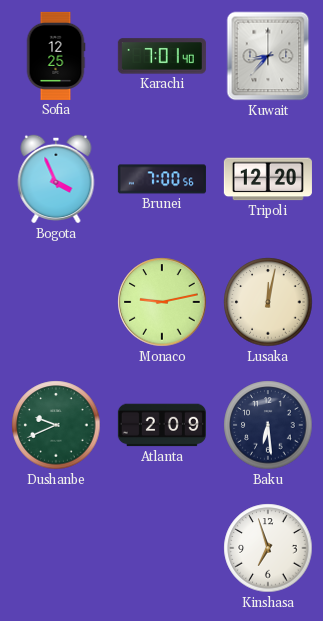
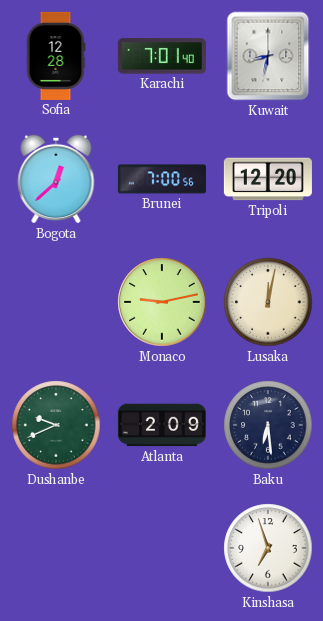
Sofia: 12:25 -> 12:28
Kuwait: 8:37 -> 8:32
Bogota: 3:56 -> 12:38
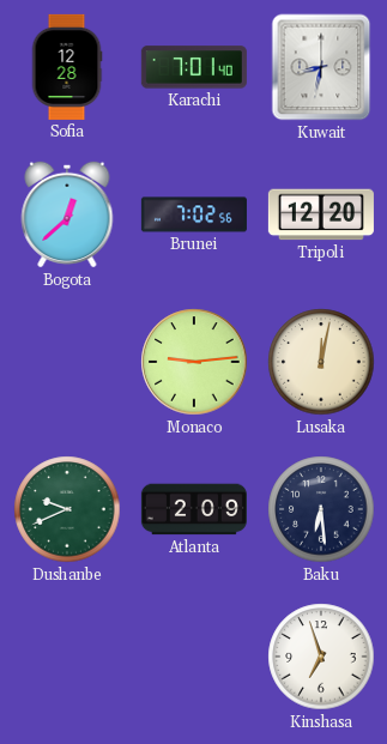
Brunei: 7:00 -> 7:02
Monaco: 9:13 -> 9:14
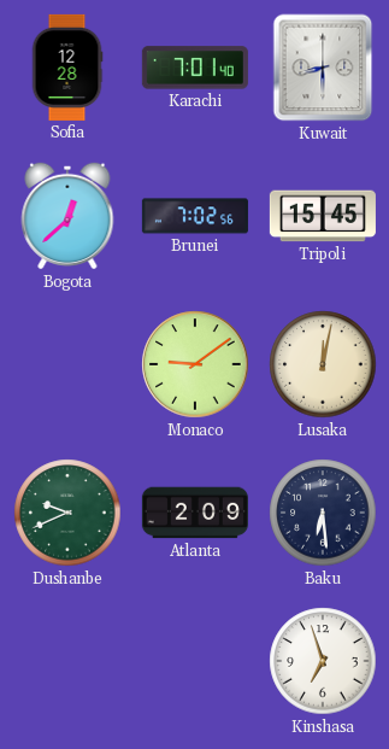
Kuwait: 8:32 -> 8:30
Tripoli: 12:20 -> 15:45
Monaco: 9:14 -> 9:09
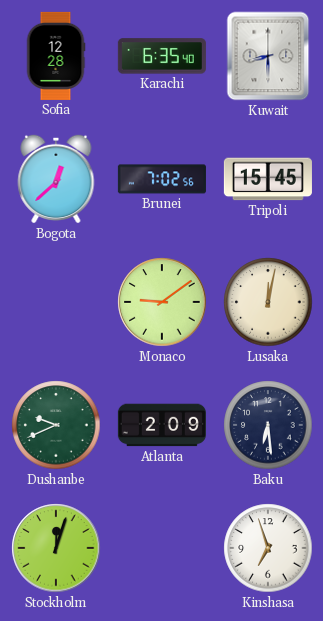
Karachi: 7:01 -> 6:35
Stockholm: none -> 12:03
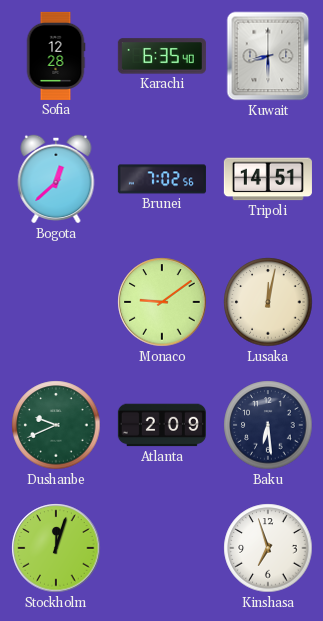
Tripoli: 15:45 -> 14:51
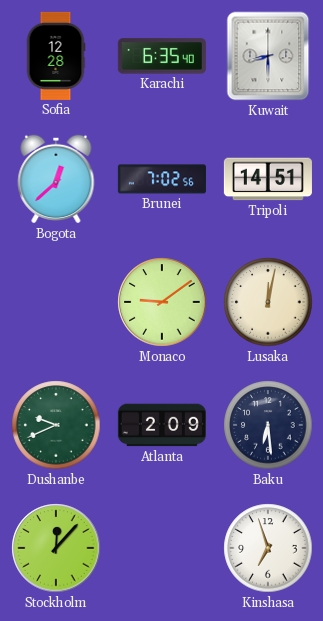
Stockholm: 12:03 -> 12:07
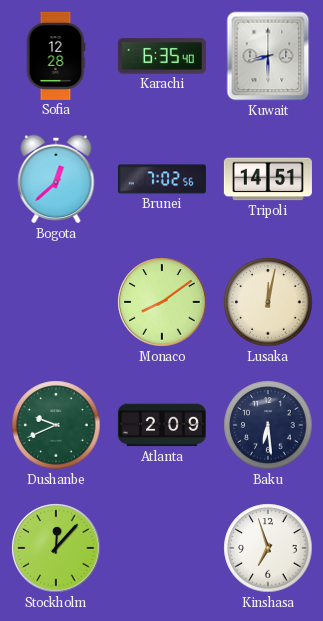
Monaco: 9:09 -> 8:09
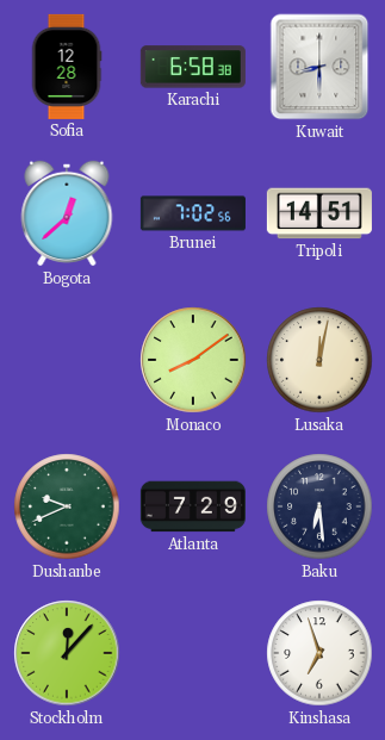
Karachi: 6:35 -> 6:58
Atlanta: 2:09 -> 7:29
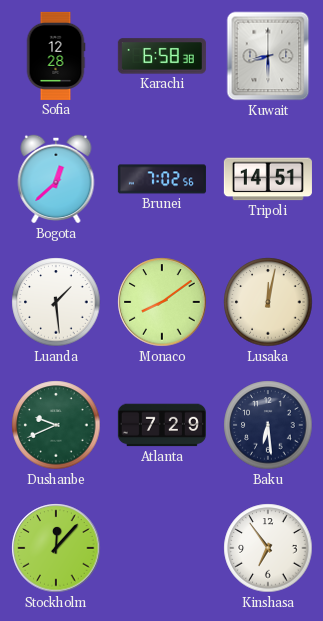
Luanda: none -> 1:29
Kinshasa: 6:57 -> 6:54
